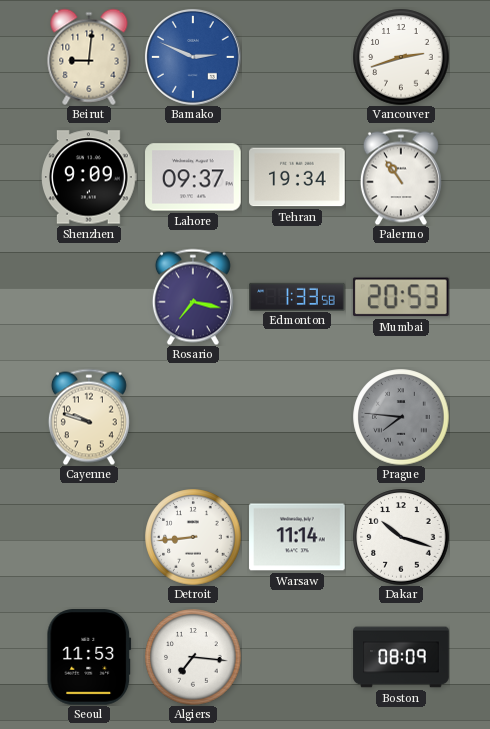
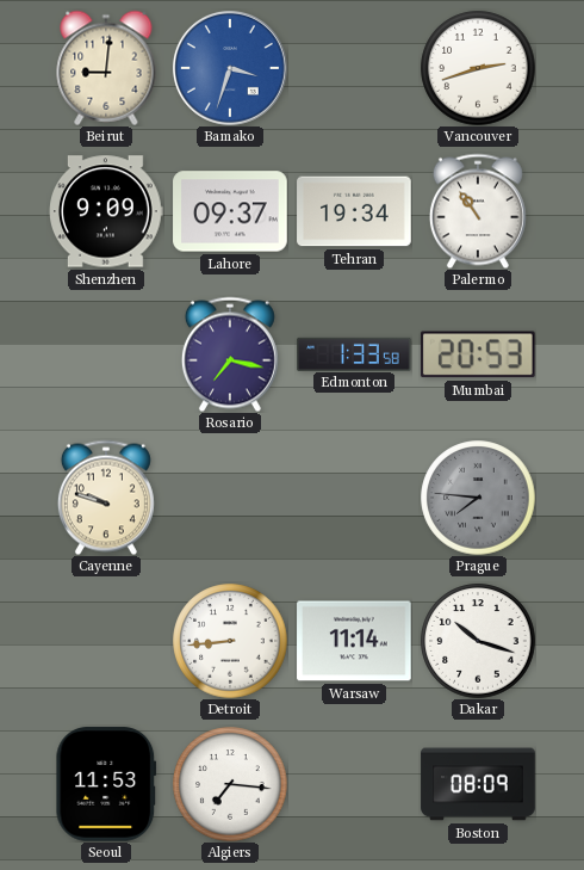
Bamako: 2:49 -> 3:33
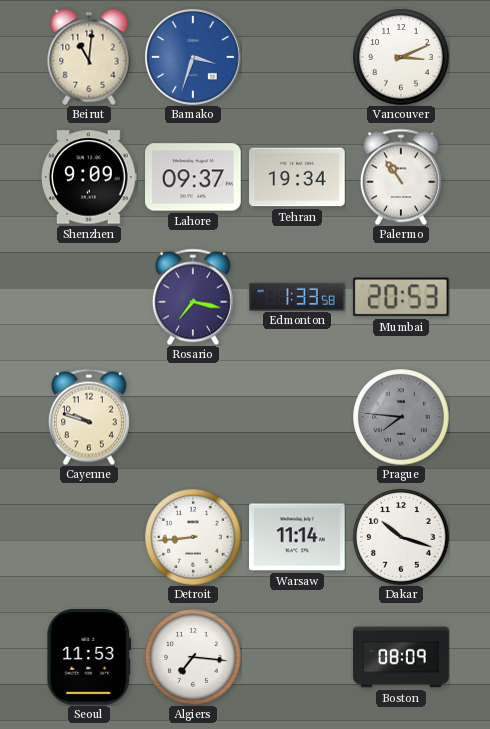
Beirut: 9:01 -> 11:01
Vancouver: 2:42 -> 3:11
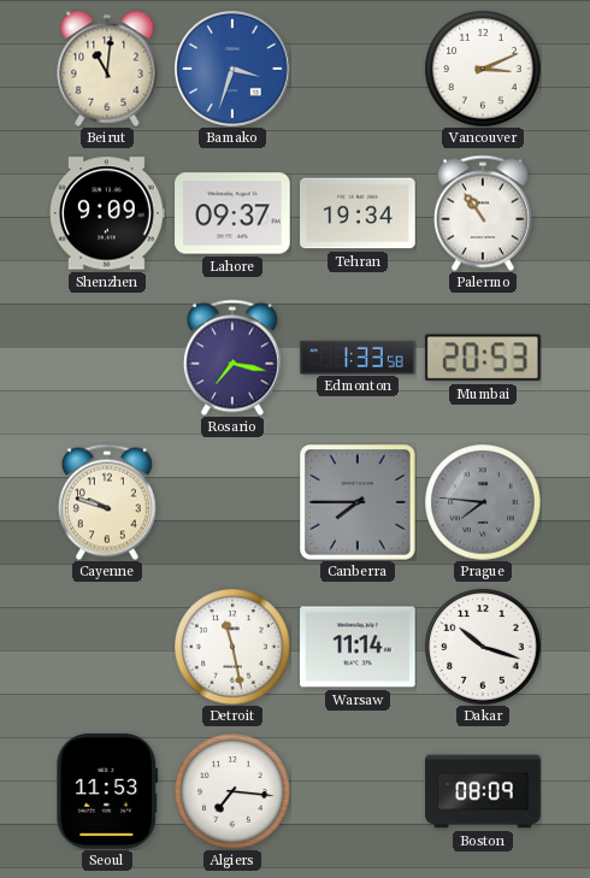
Canberra: none -> 7:45
Detroit: 8:44 -> 11:28
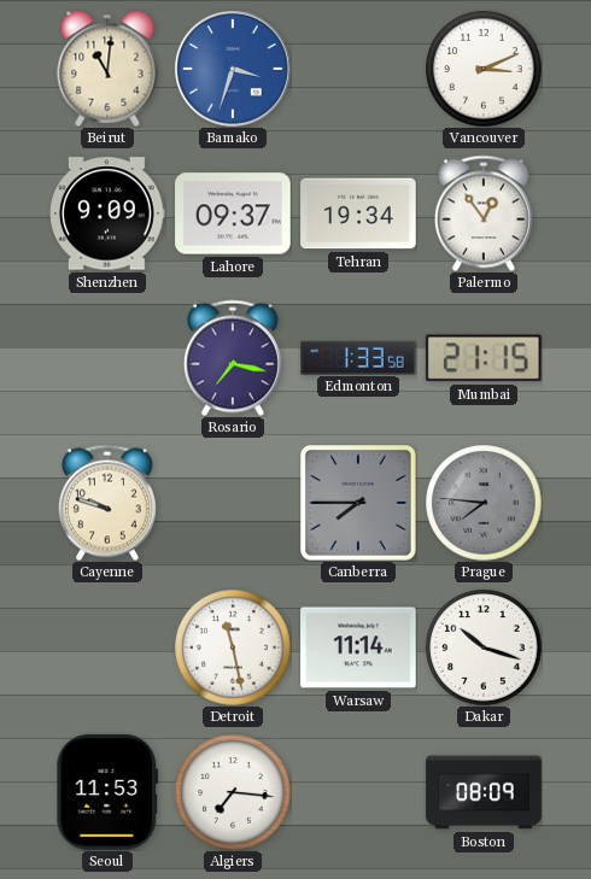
Palermo: 10:54 -> 12:54
Mumbai: 20:53 -> 21:15
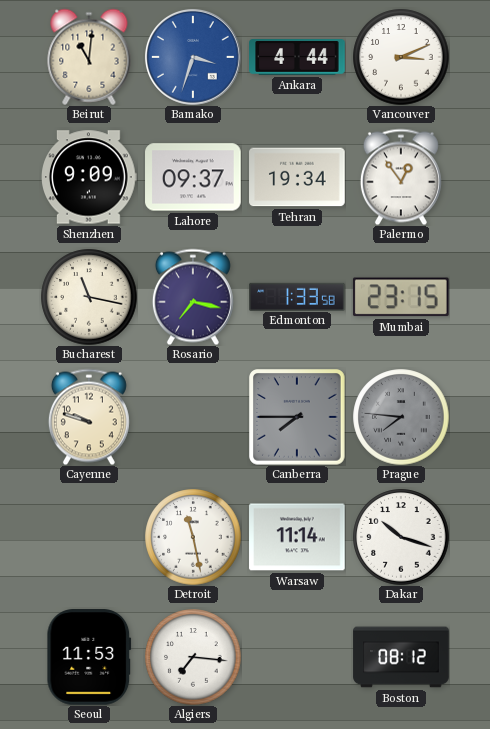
Ankara: none -> 4:44
Bucharest: none -> 11:17
Mumbai: 21:15 -> 23:15
Boston: 08:09 -> 08:12
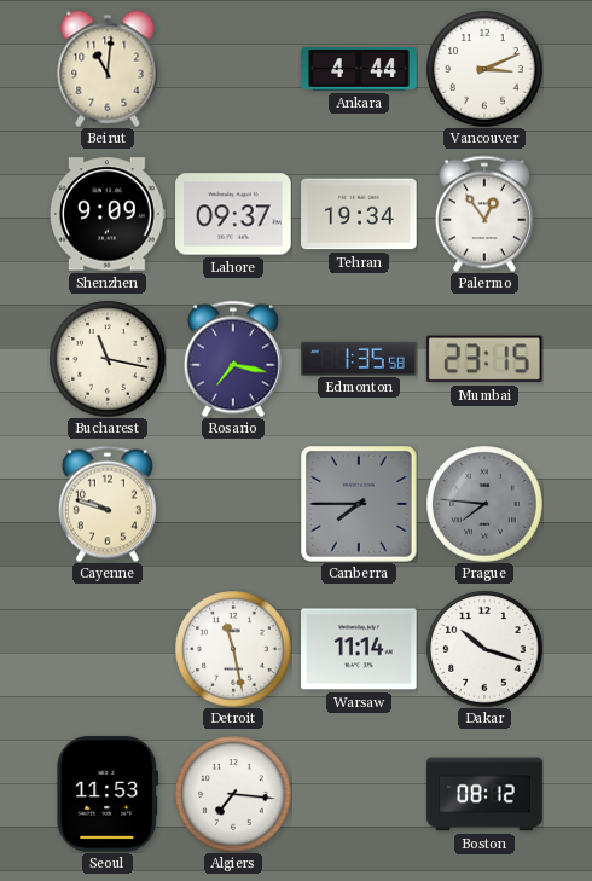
Bamako: 3:33 -> none
Edmonton: 1:33 -> 1:35
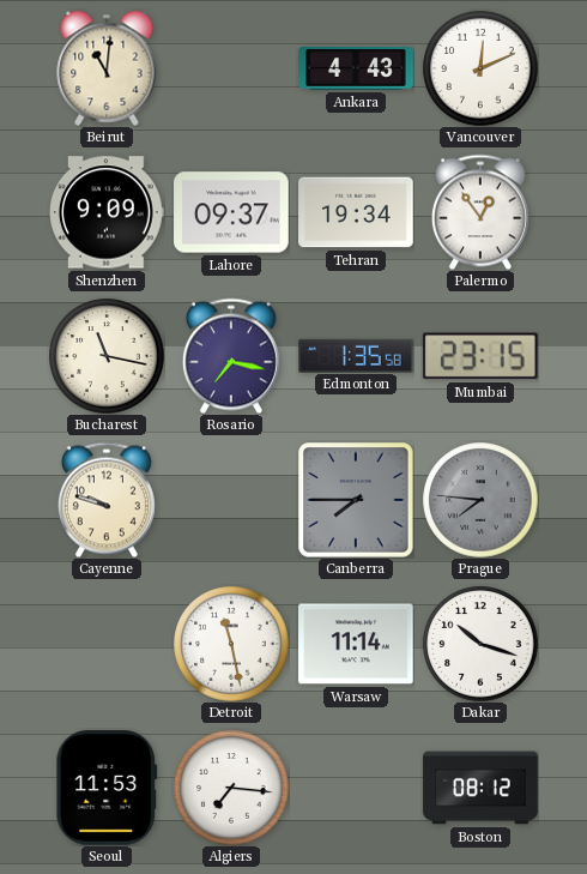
Ankara: 4:44 -> 4:43
Vancouver: 3:11 -> 12:11
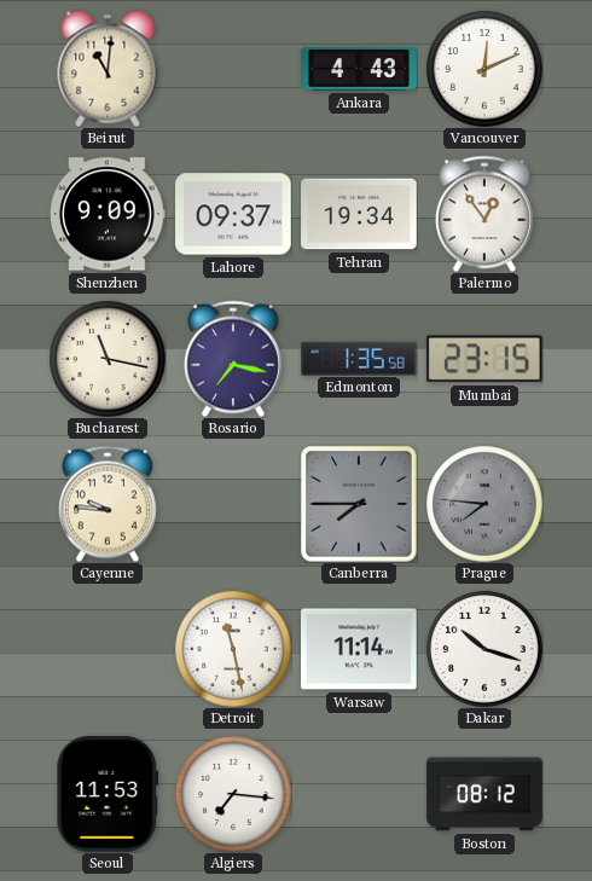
Cayenne: 9:48 -> 9:46
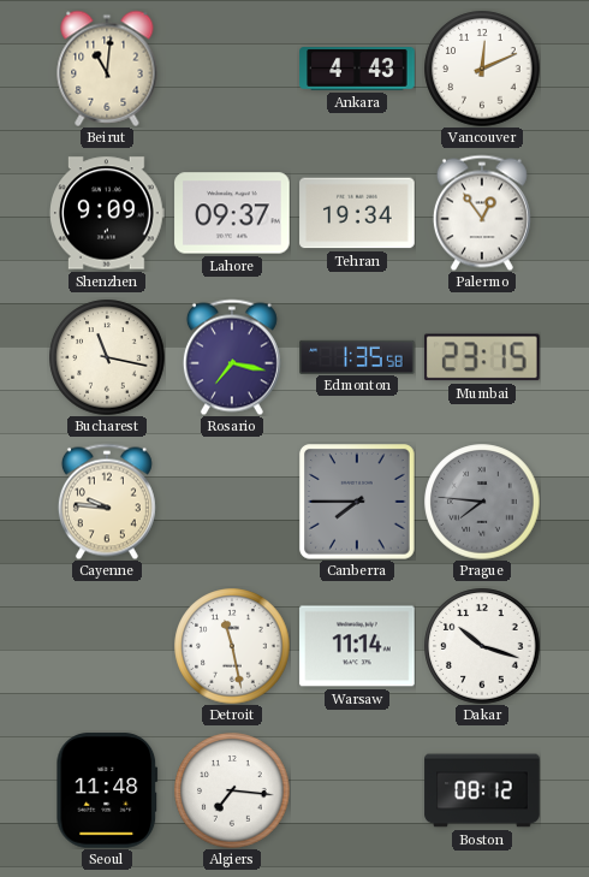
Seoul: 11:53 -> 11:48
